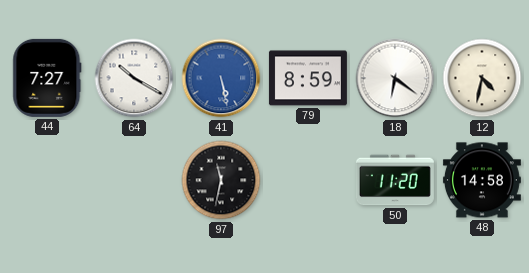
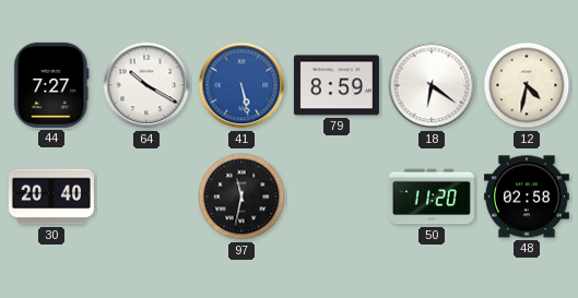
30: none -> 20:40
48: 14:58 -> 02:58
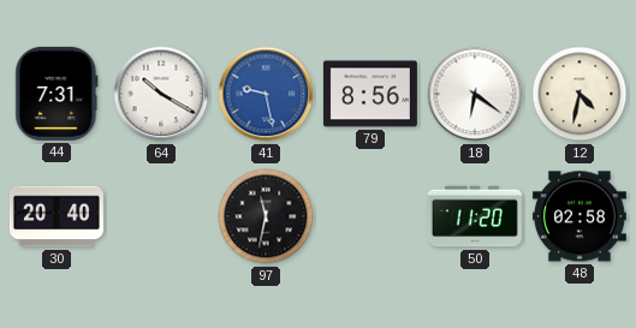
44: 7:27 -> 7:31
41: 5:28 -> 9:28
79: 8:59 -> 8:56
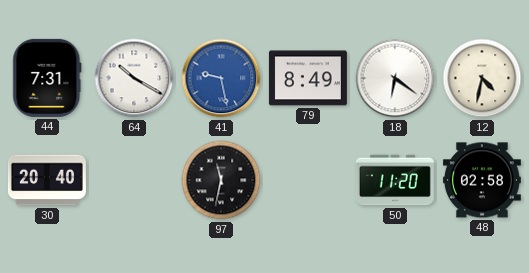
79: 8:56 -> 8:49
